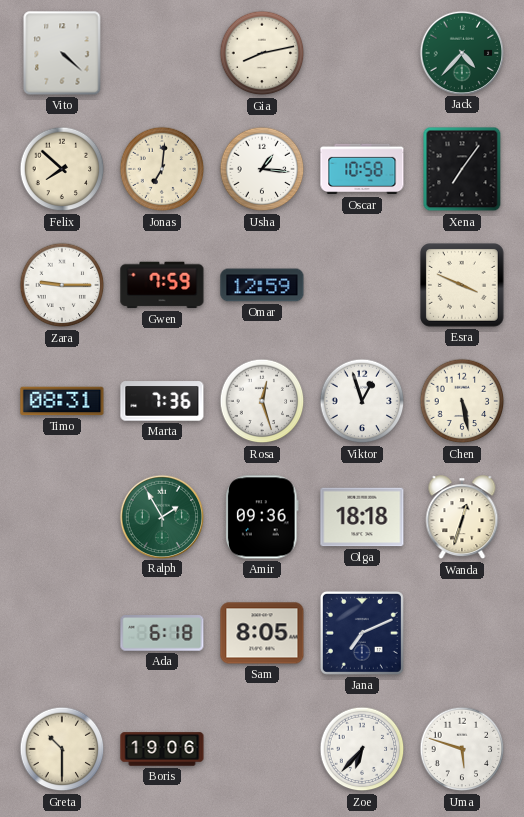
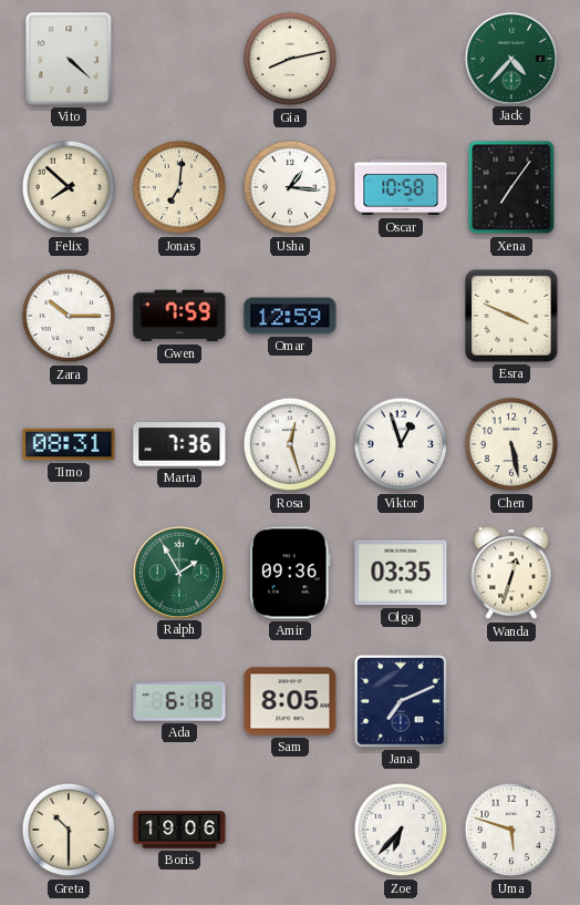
Zara: 9:15 -> 10:15
Olga: 18:18 -> 03:35
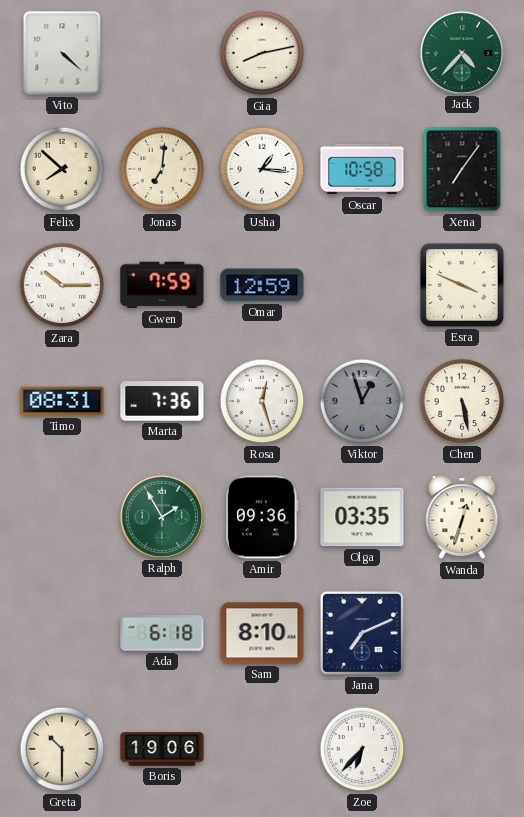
Viktor dial: white -> grey
Sam: 8:05 -> 8:10
Uma: 5:48 -> none
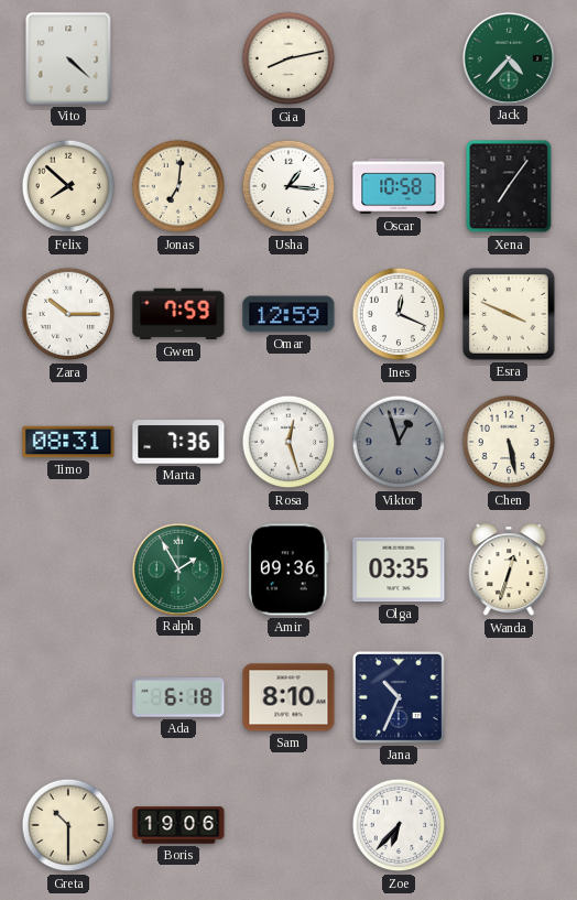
Ines: none -> 12:19
Jana: 7:11 -> 10:34
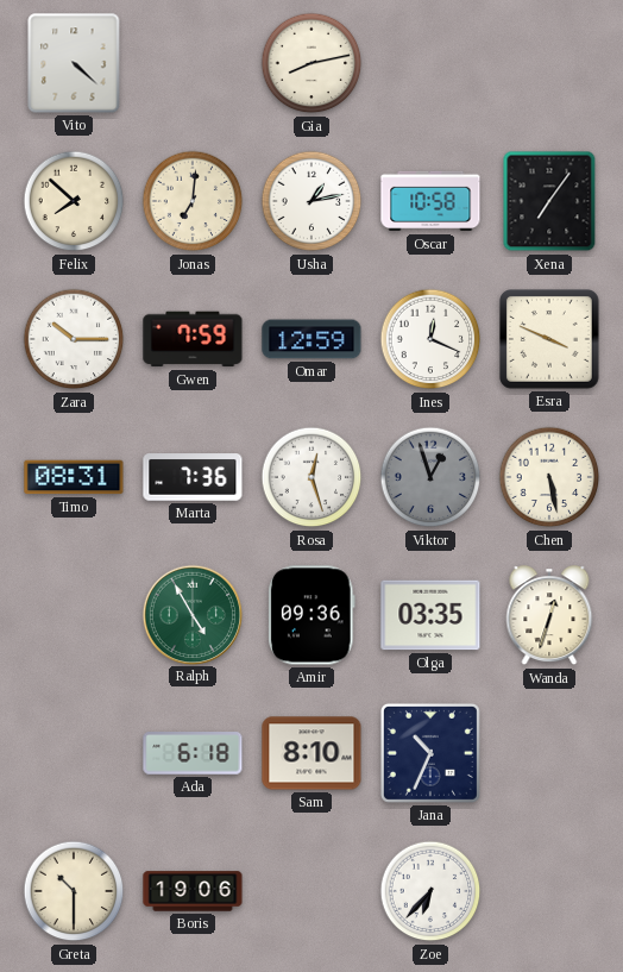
Jack: 4:37 -> none
Usha: 1:16 -> 1:13
Ralph: 1:55 -> 4:55
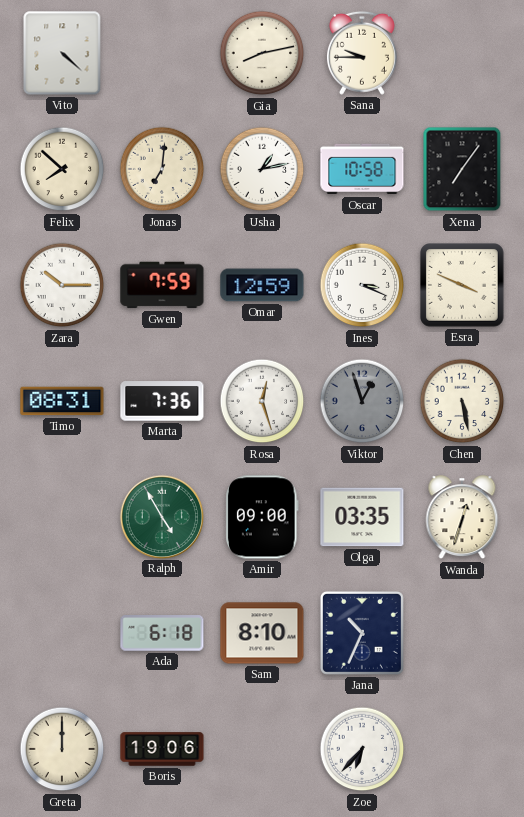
Sana: none -> 9:45
Ines: 12:19 -> 3:19
Amir: 09:36 -> 09:00
Greta: 10:30 -> 12:00
